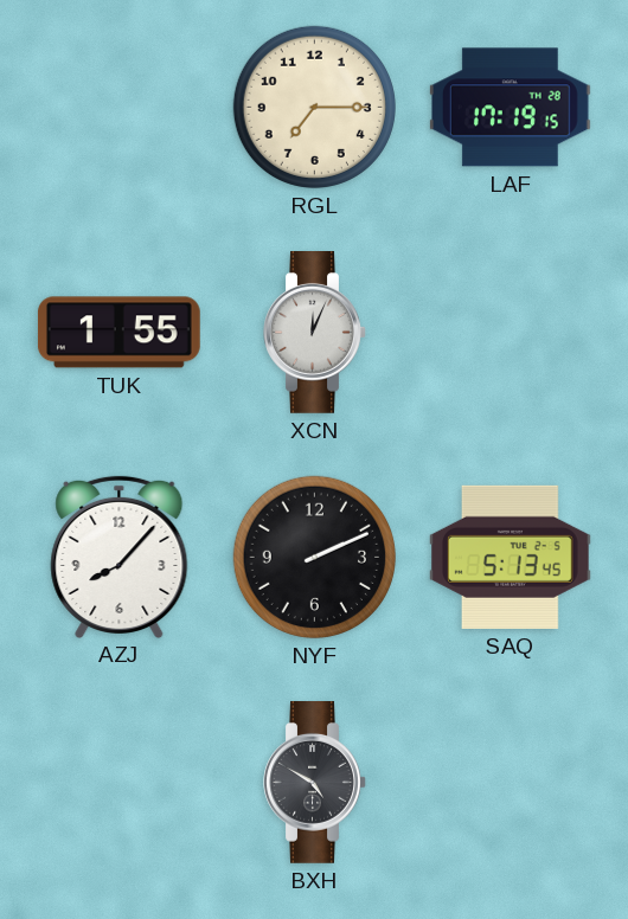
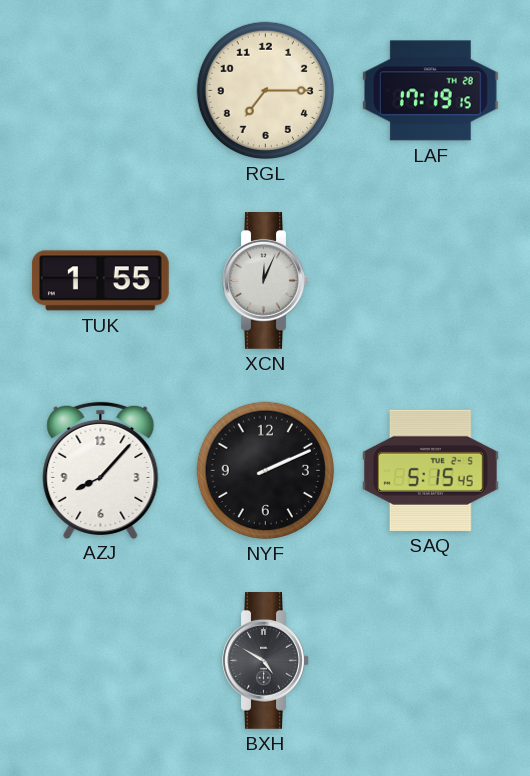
SAQ: 5:13 -> 5:15
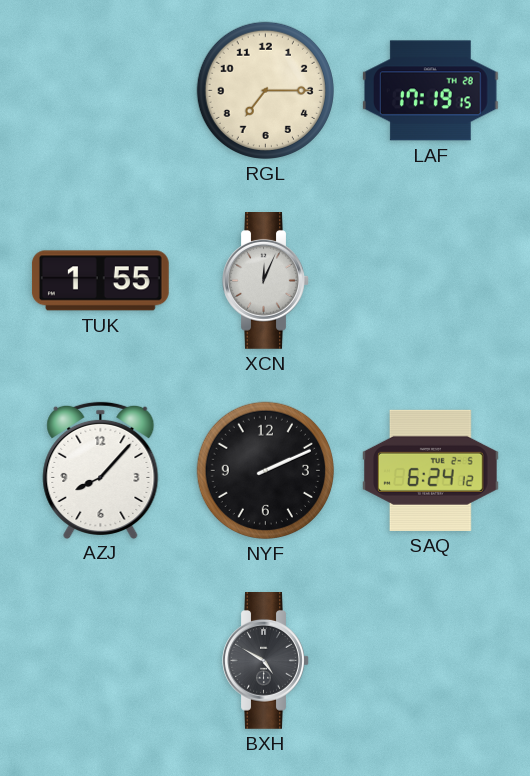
SAQ: 5:15 -> 6:24
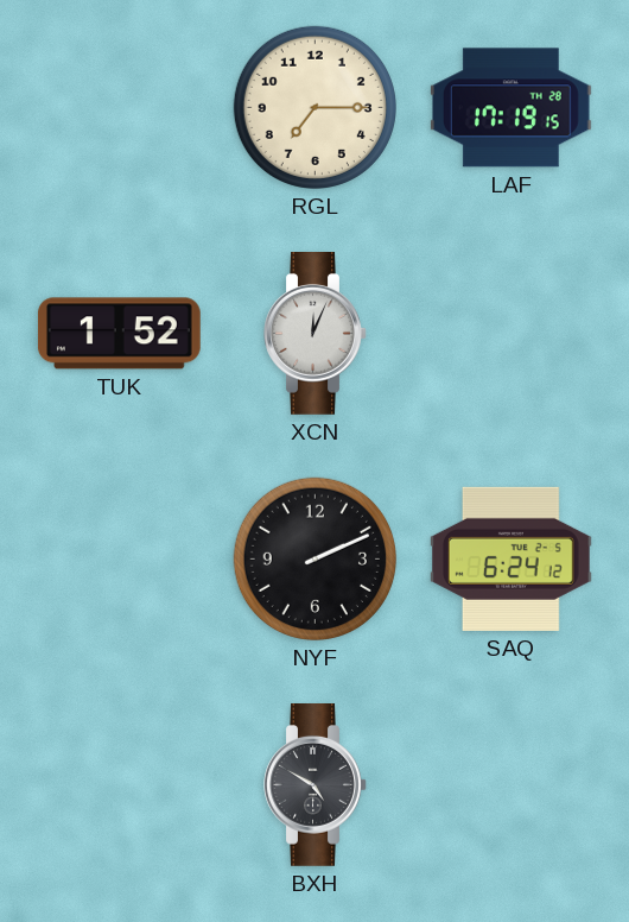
TUK: 1:55 -> 1:52
AZJ: 8:07 -> none
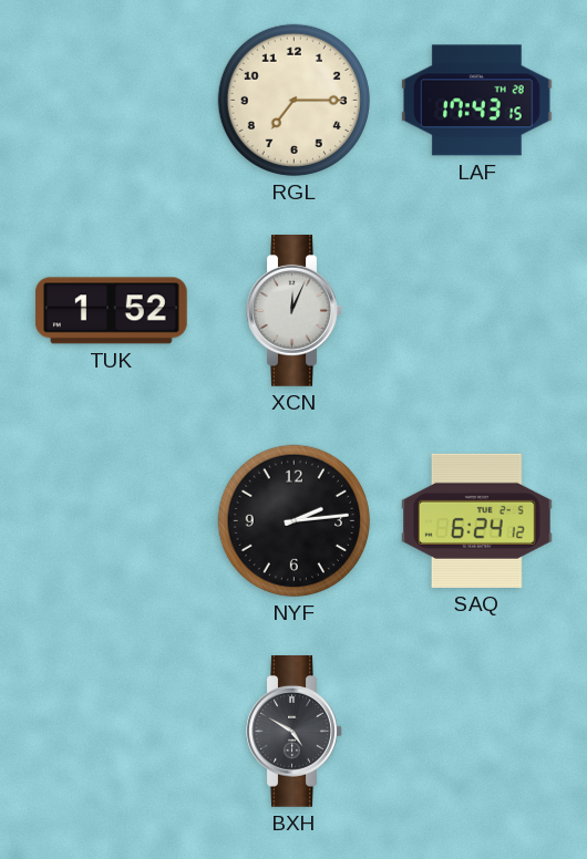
LAF: 17:19 -> 17:43
NYF: 2:11 -> 2:14
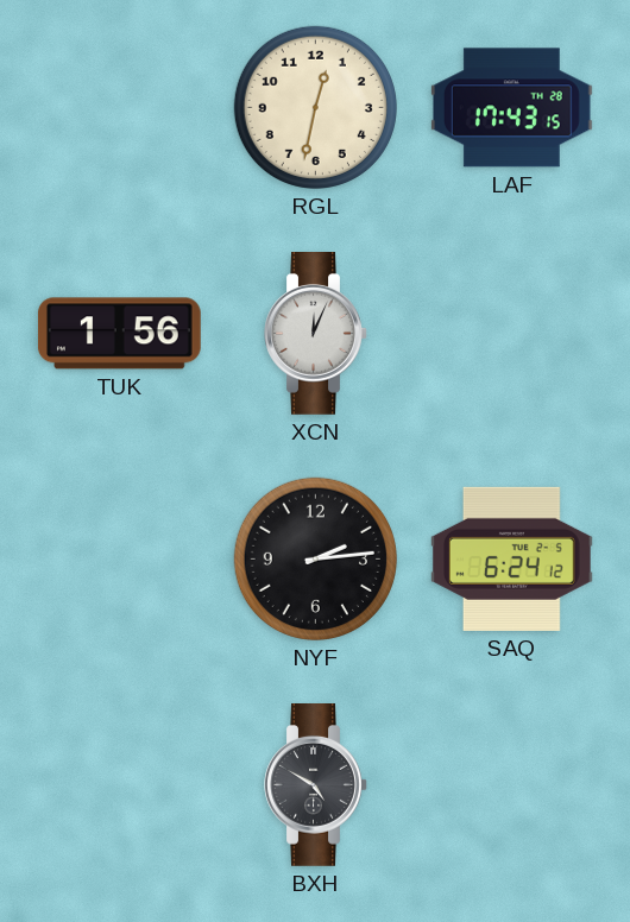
RGL: 7:15 -> 12:32
TUK: 1:52 -> 1:56
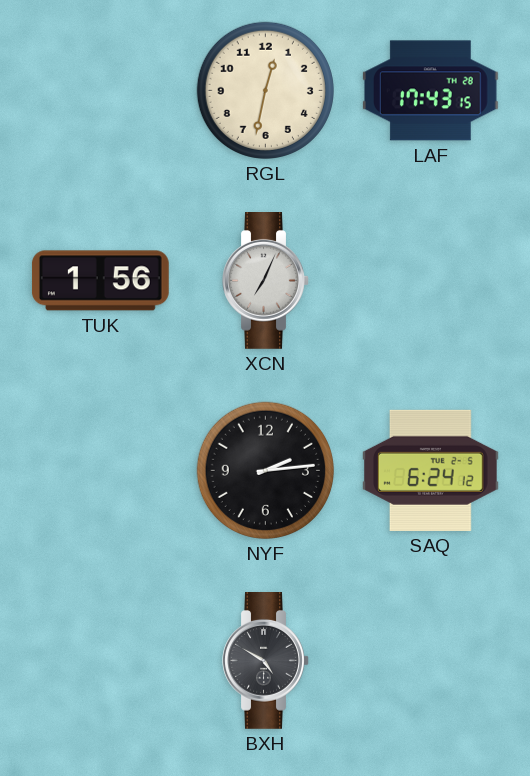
XCN: 12:04 -> 7:04
